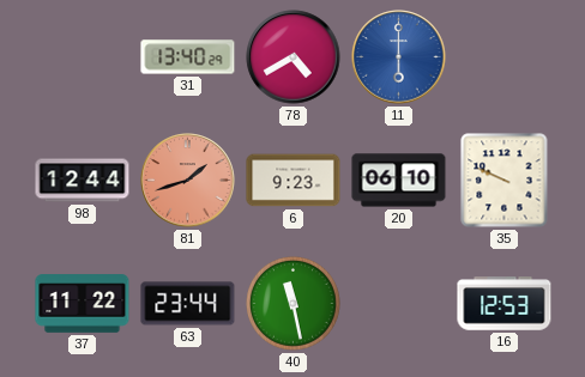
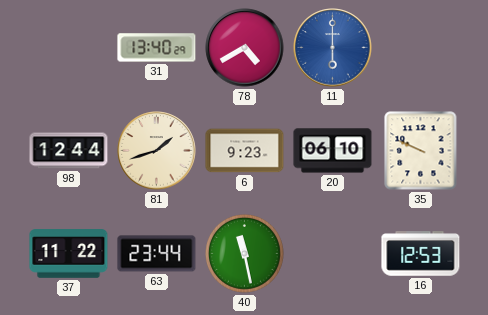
81 dial: salmon -> cream
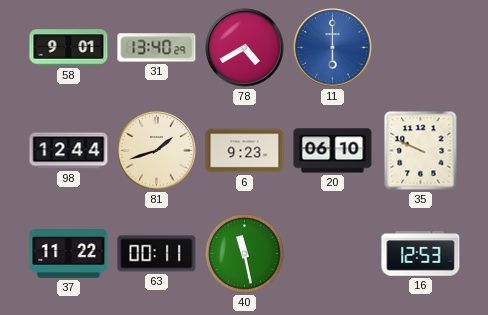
58: none -> 9:01
63: 23:44 -> 00:11
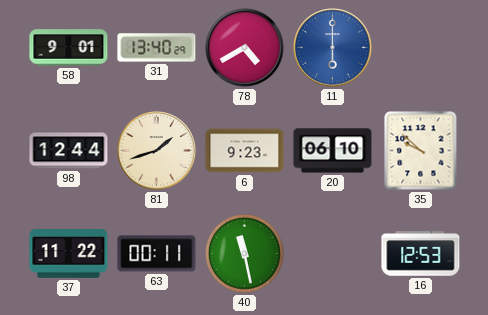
35: 9:49 -> 9:52
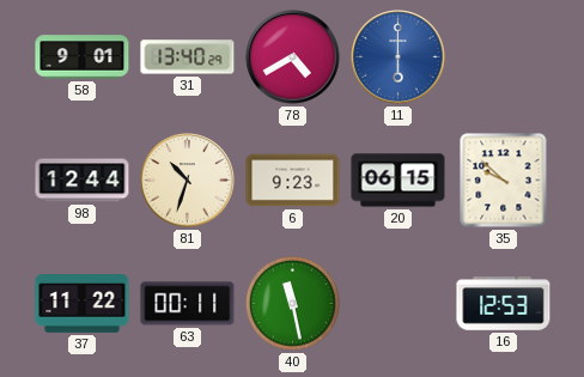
81: 1:42 -> 10:33
20: 06:10 -> 06:15
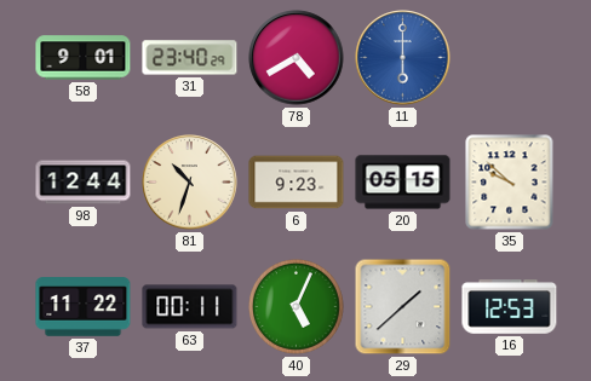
31: 13:40 -> 23:40
20: 06:15 -> 05:15
40: 11:28 -> 5:04
29: none -> 1:38
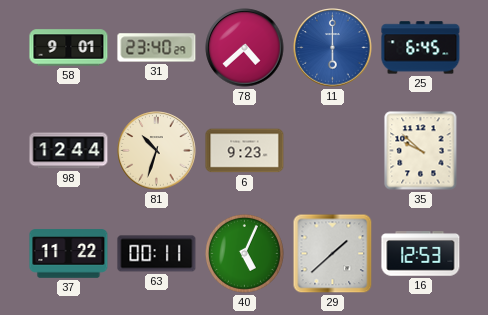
78: 4:40 -> 4:38
25: none -> 6:45
20: 05:15 -> none
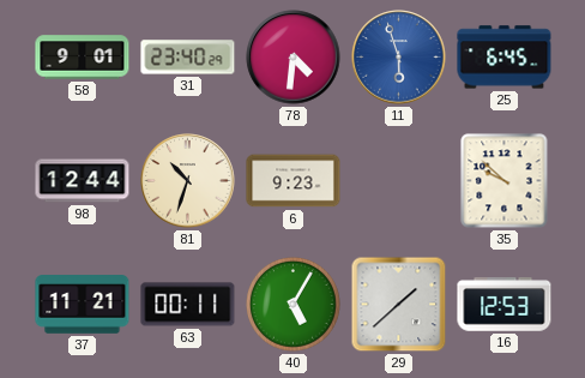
78: 4:38 -> 4:31
11: 6:00 -> 5:57
37: 11:22 -> 11:21
40: 5:04 -> 5:05
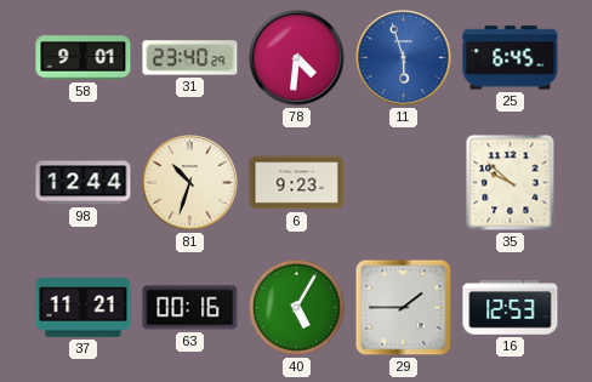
63: 00:11 -> 00:16
29: 1:38 -> 1:45
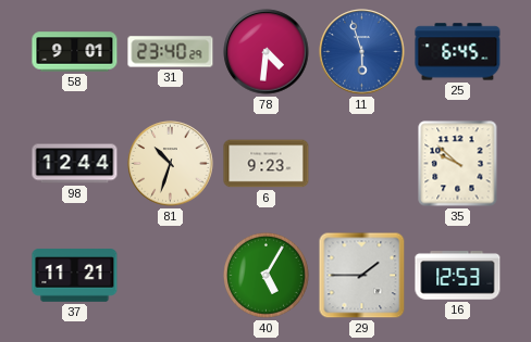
63: 00:16 -> none
